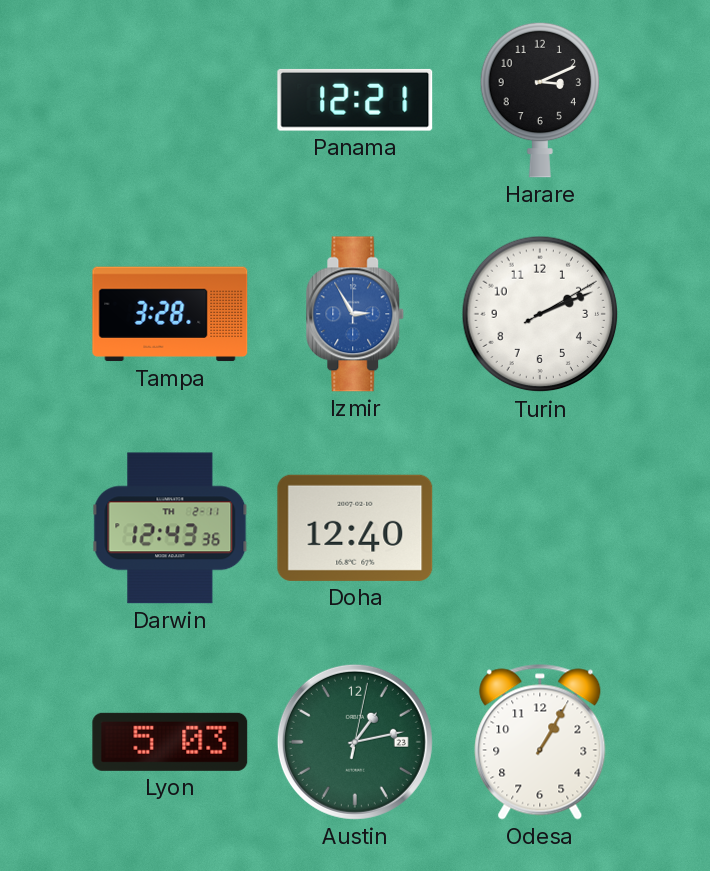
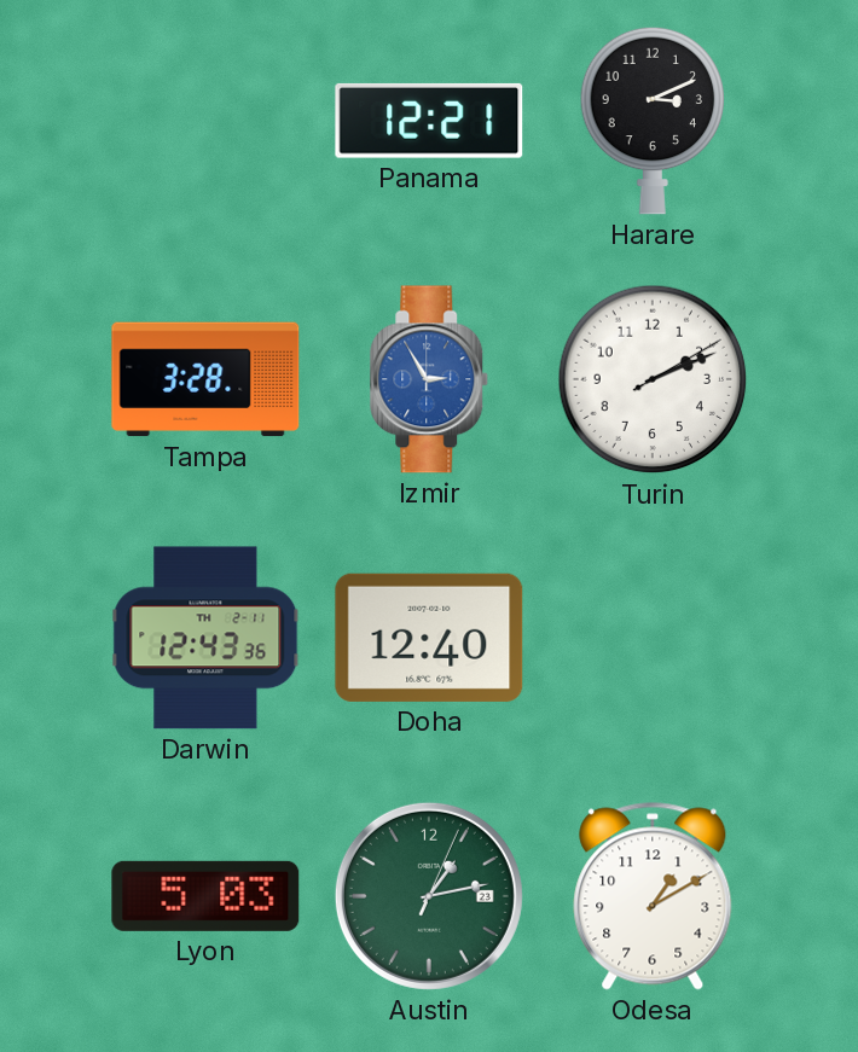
Austin: 1:13:02 -> 1:13:04
Odesa: 1:05 -> 1:10
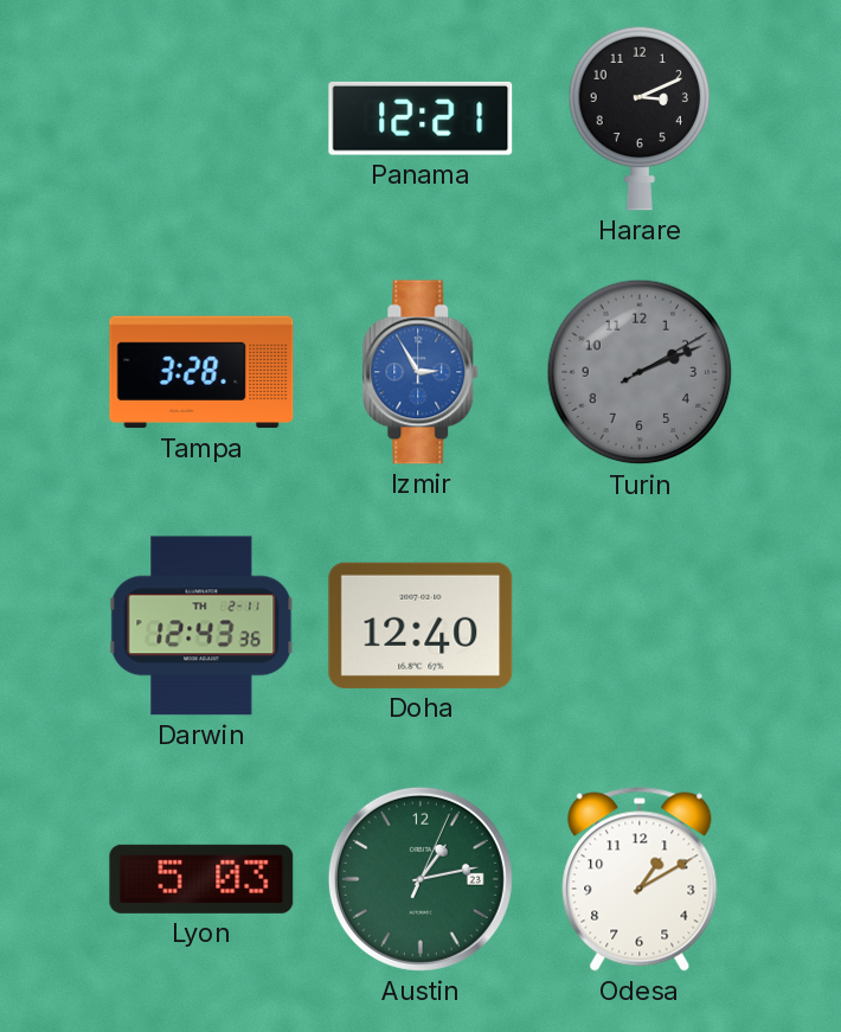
Turin dial: white -> grey
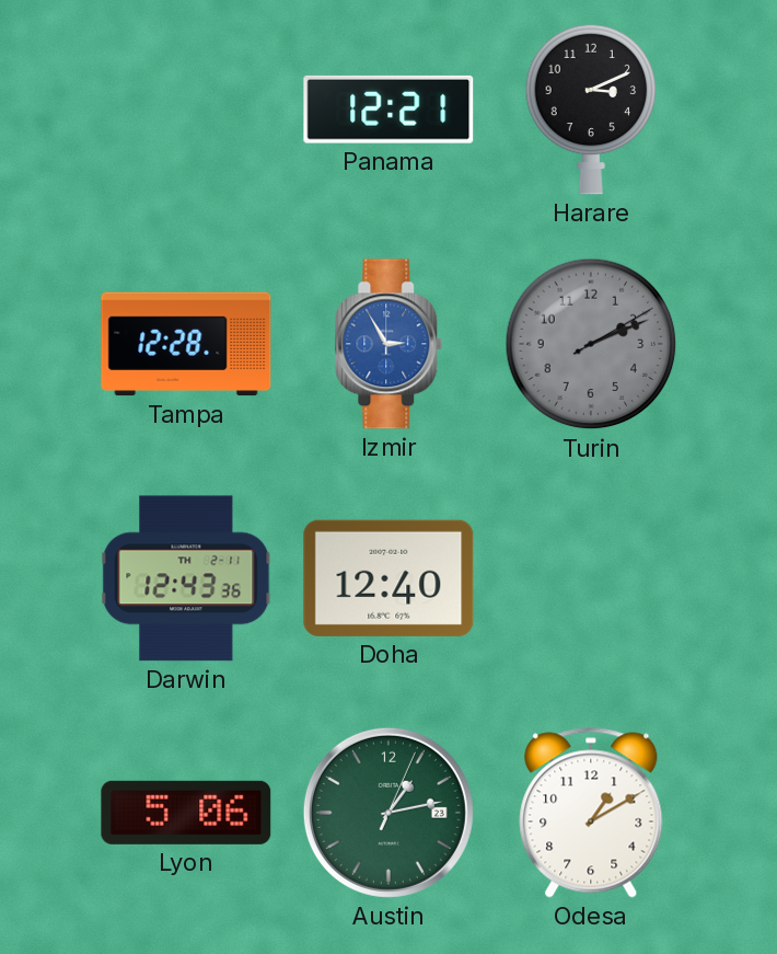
Tampa: 3:28 -> 12:28
Lyon: 5:03 -> 5:06
